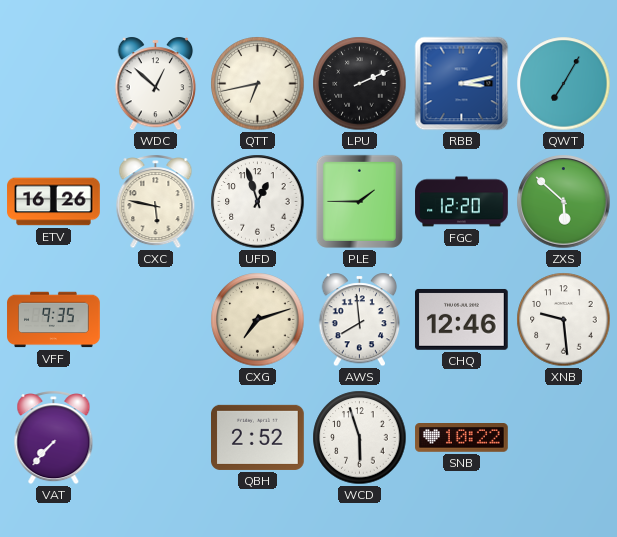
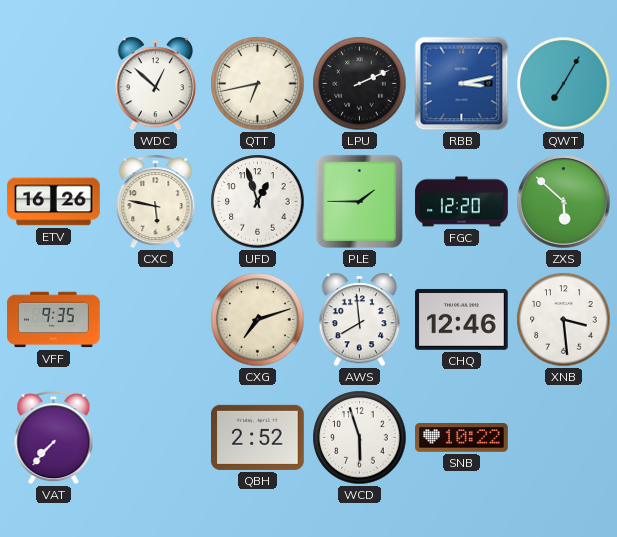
XNB: 9:29 -> 3:29
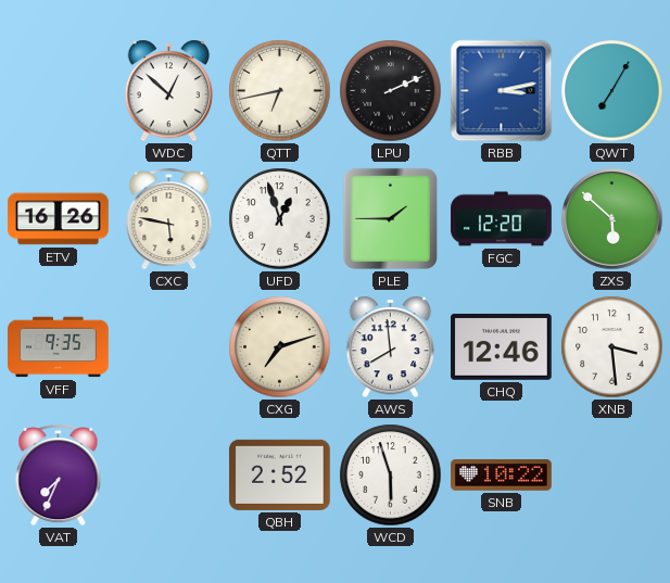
VAT: 7:37 -> 7:34
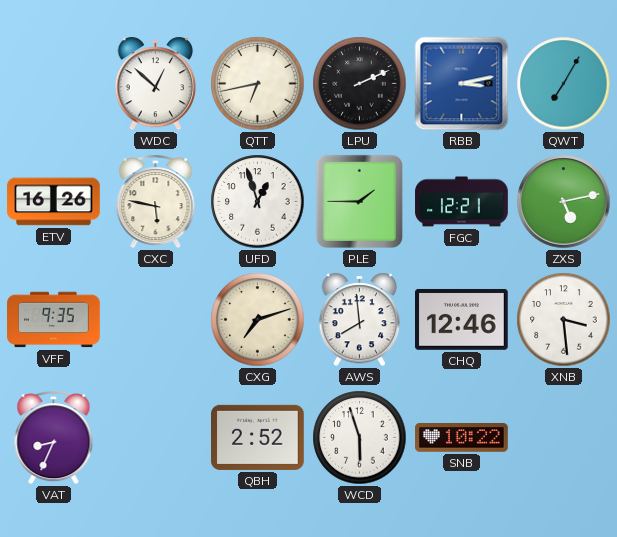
FGC: 12:20 -> 12:21
ZXS: 5:52 -> 5:13
VAT: 7:34 -> 8:34
